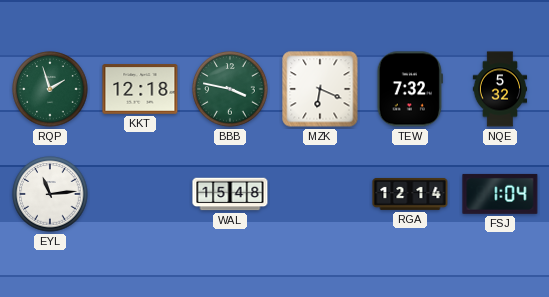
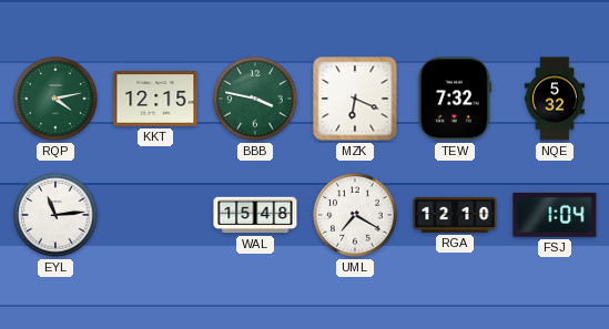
RQP: 1:57 -> 4:13
KKT: 12:18 -> 12:15
UML: none -> 7:20
RGA: 12:14 -> 12:10
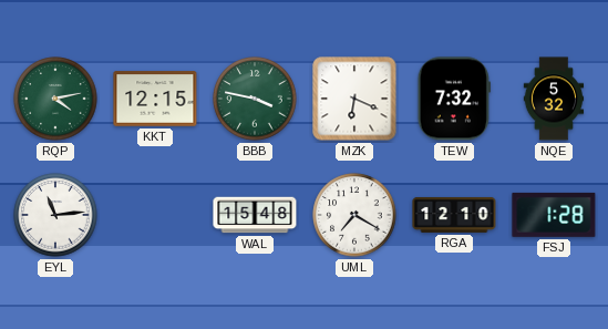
FSJ: 1:04 -> 1:28
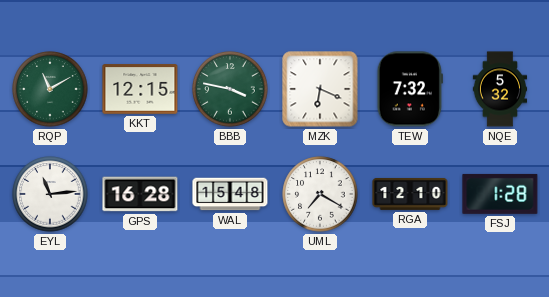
RQP: 4:13 -> 11:10
GPS: none -> 16:28
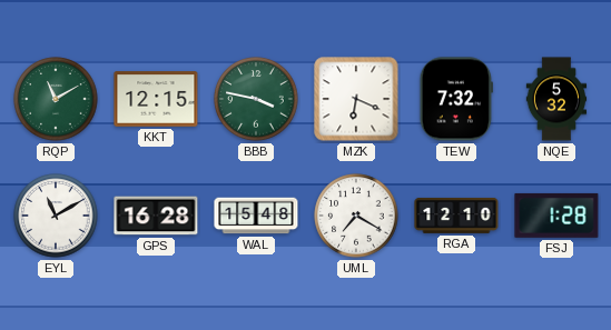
EYL: 11:14 -> 11:10
